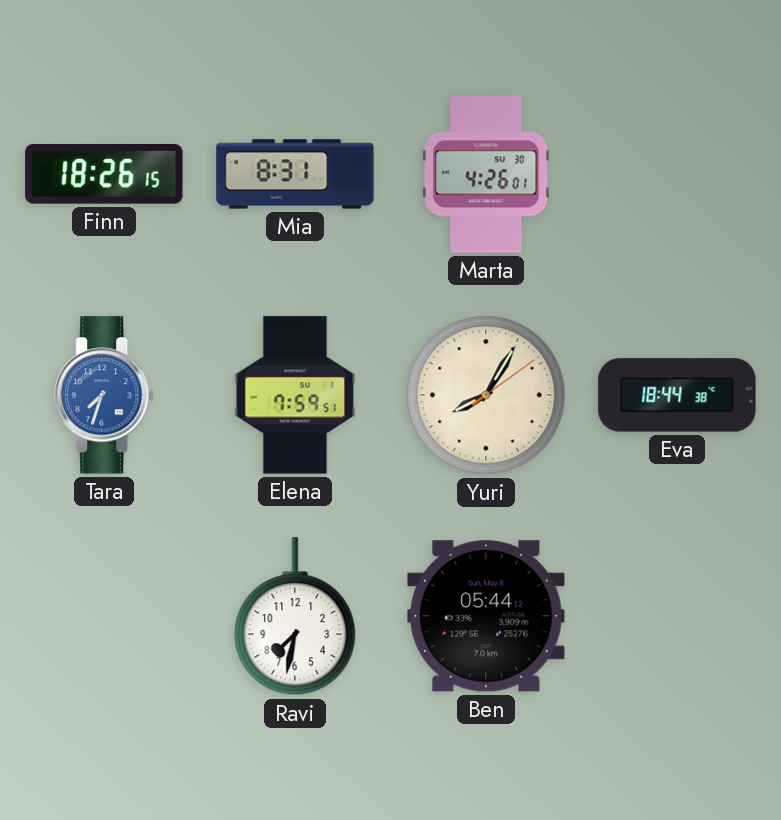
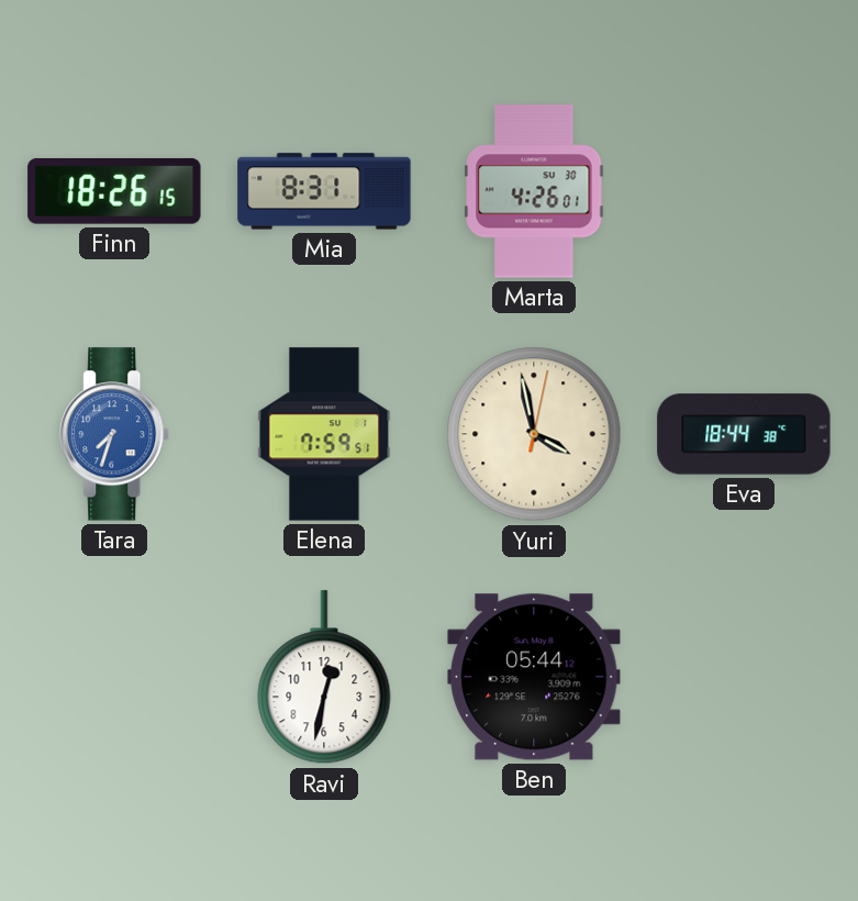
Yuri: 8:05 -> 3:58
Ravi: 7:32 -> 12:32
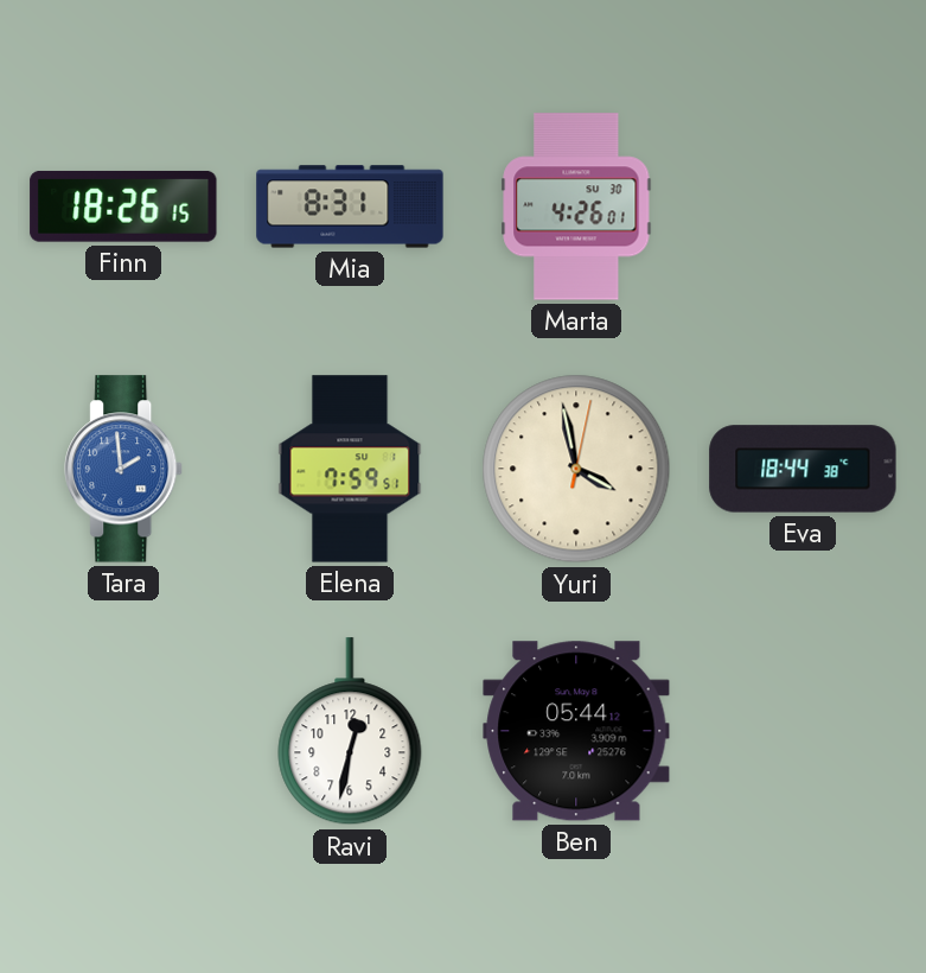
Tara: 7:33 -> 1:59
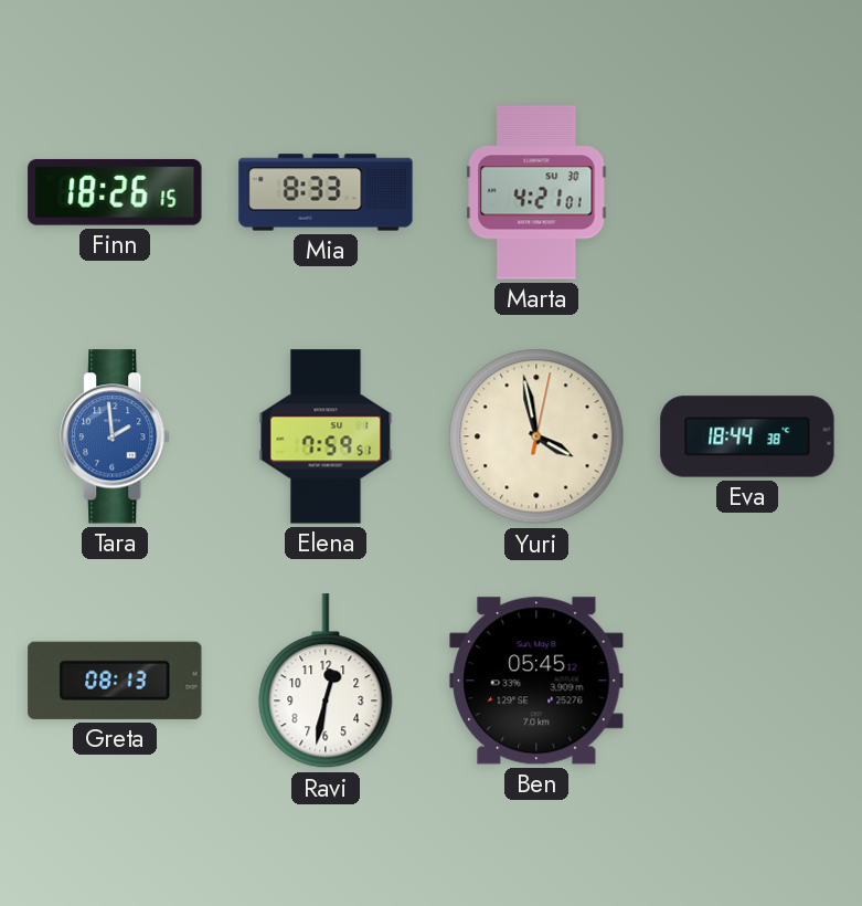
Mia: 8:31 -> 8:33
Marta: 4:26 -> 4:21
Greta: none -> 08:13
Ben: 05:44 -> 05:45
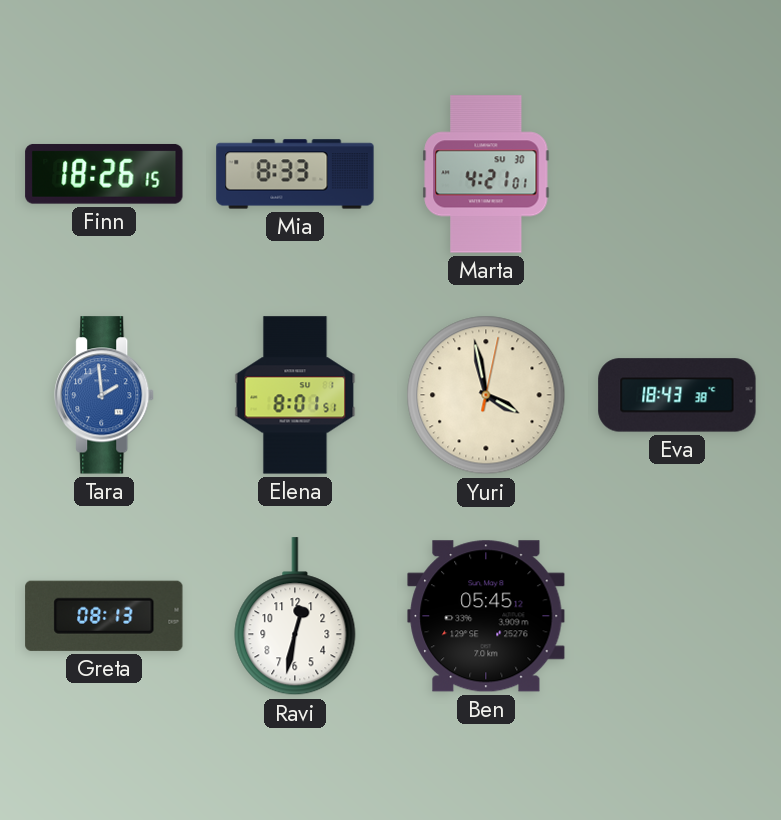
Elena: 7:59 -> 8:01
Eva: 18:44 -> 18:43
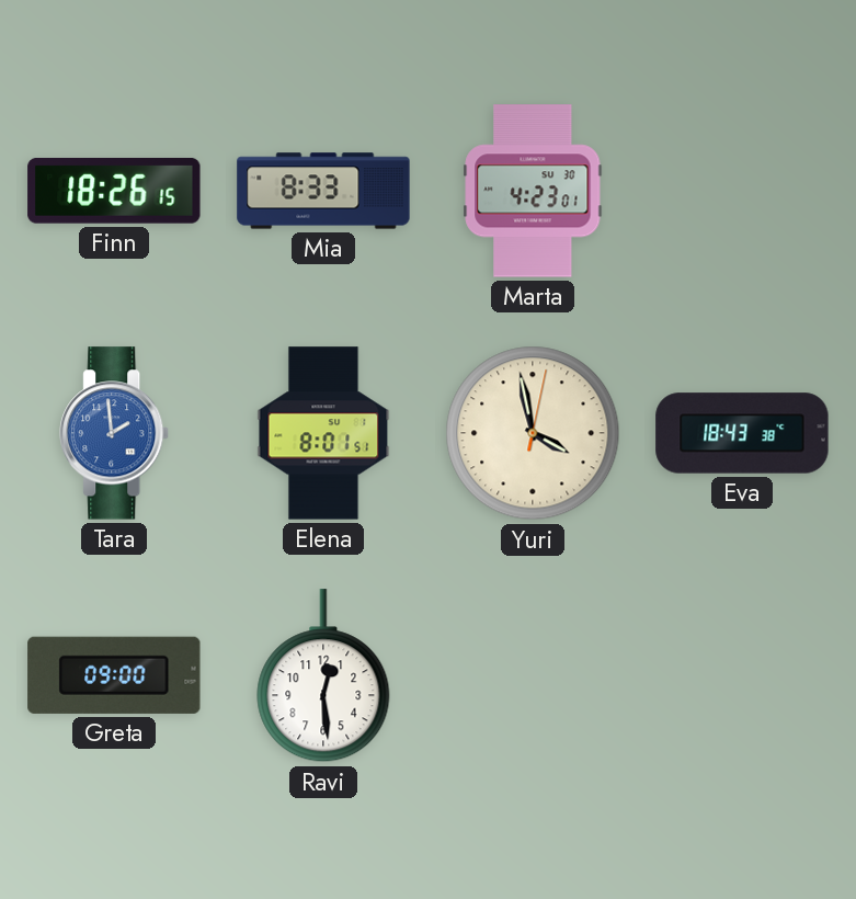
Marta: 4:21 -> 4:23
Greta: 08:13 -> 09:00
Ravi: 12:32 -> 12:29
Ben: 05:45 -> none
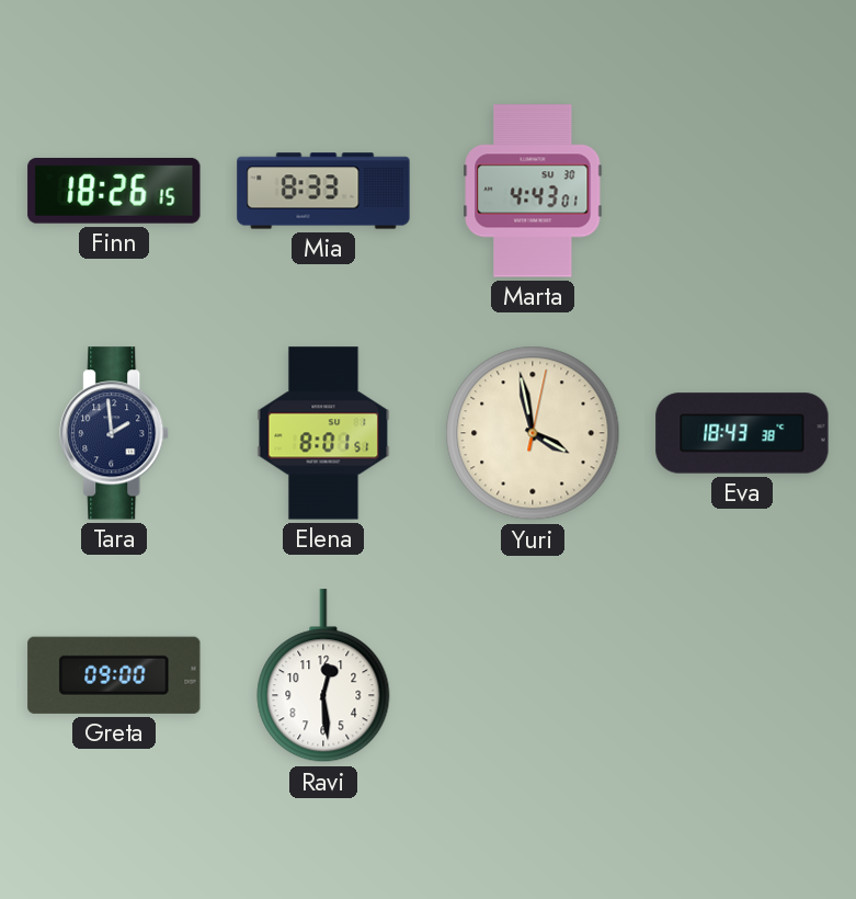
Marta: 4:23 -> 4:43
Tara dial: blue -> navy
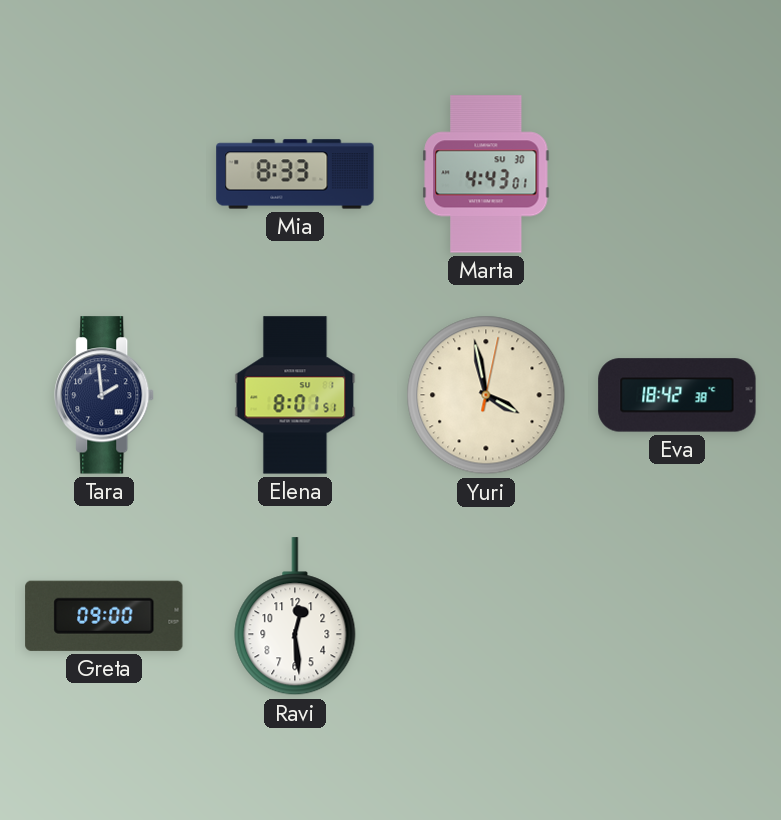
Finn: 18:26 -> none
Eva: 18:43 -> 18:42
